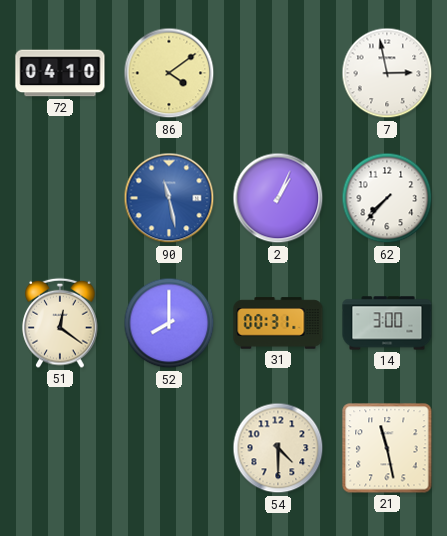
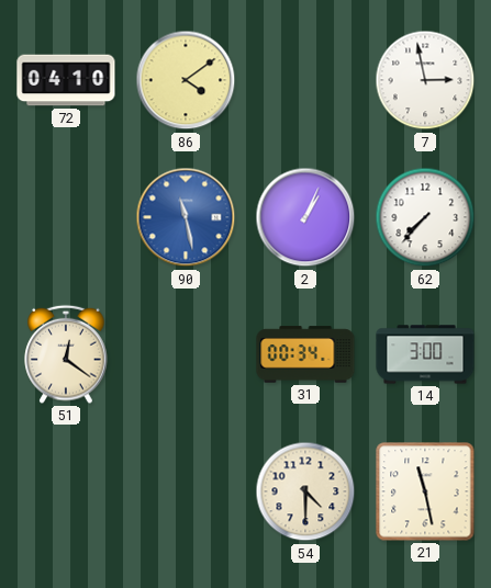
52: 8:00 -> none
31: 00:31 -> 00:34
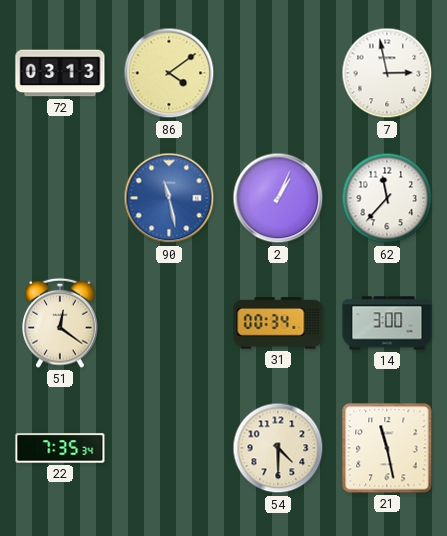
72: 04:10 -> 03:13
62: 7:37 -> 11:37
22: none -> 7:35
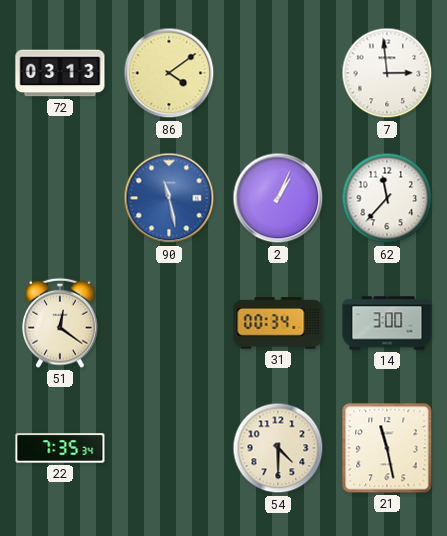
7: 2:58 -> 2:59
